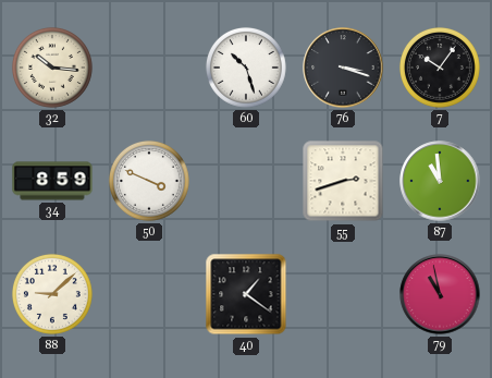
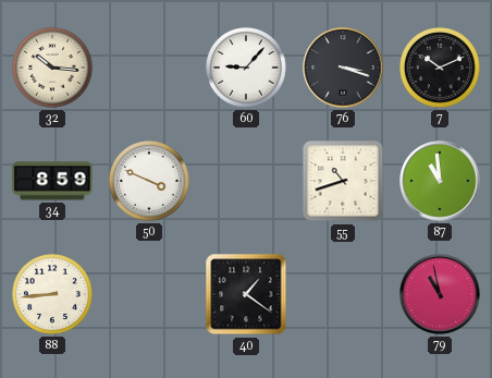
60: 10:27 -> 9:07
7: 10:06 -> 10:11
55: 2:42 -> 10:42
88: 9:08 -> 8:44
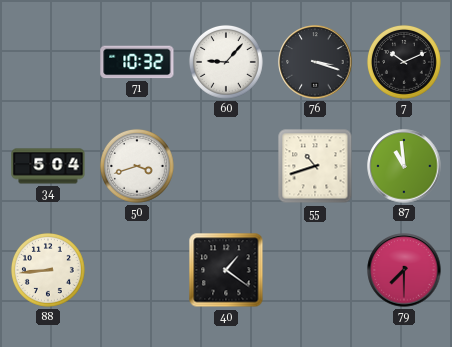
32: 10:16 -> none
71: none -> 10:32
34: 8:59 -> 5:04
50: 3:49 -> 3:42
79: 10:58 -> 7:30
